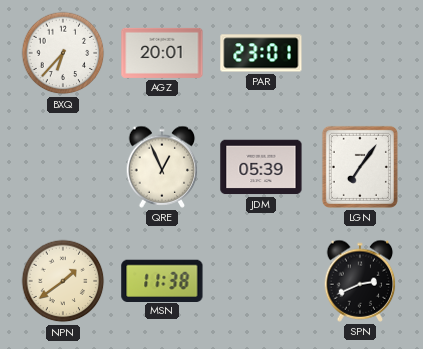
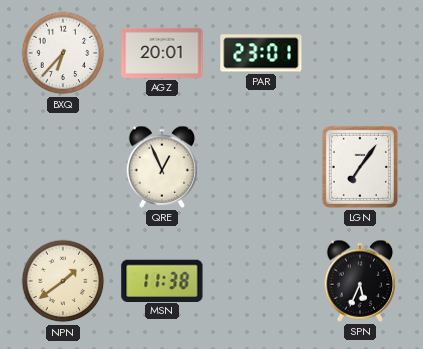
JDM: 05:39 -> none
SPN: 2:41 -> 5:34
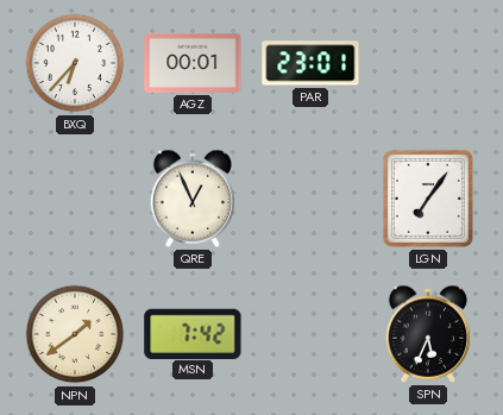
AGZ: 20:01 -> 00:01
MSN: 11:38 -> 7:42
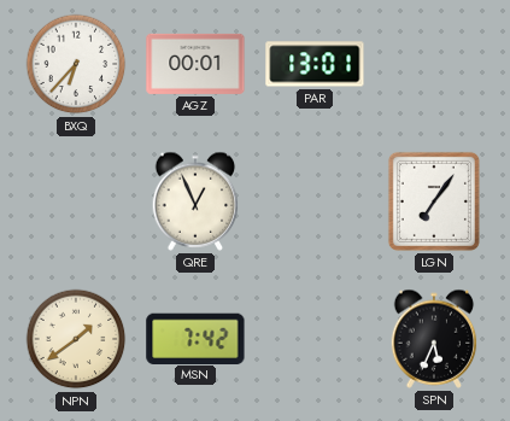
PAR: 23:01 -> 13:01
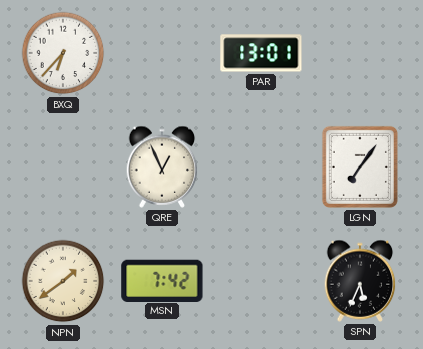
AGZ: 00:01 -> none
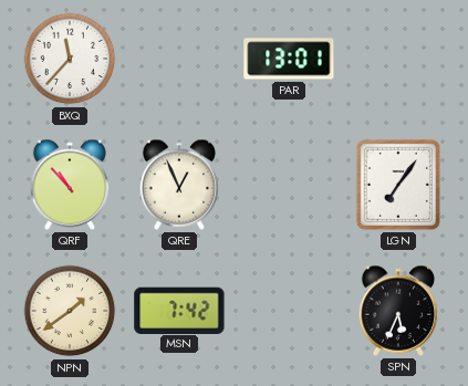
BXQ: 6:37 -> 11:37
QRF: none -> 10:53
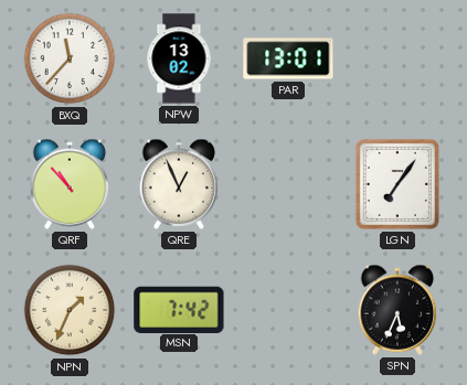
NPW: none -> 13:02
NPN: 1:39 -> 1:34
